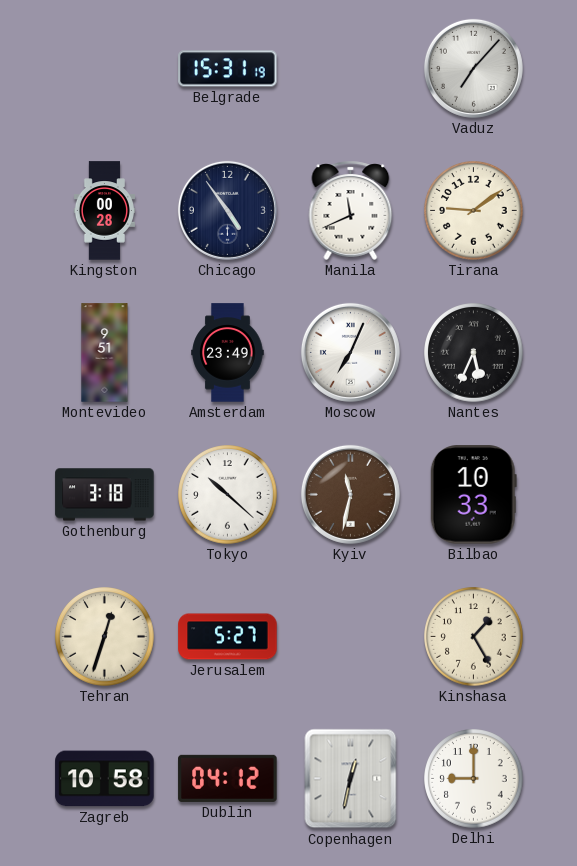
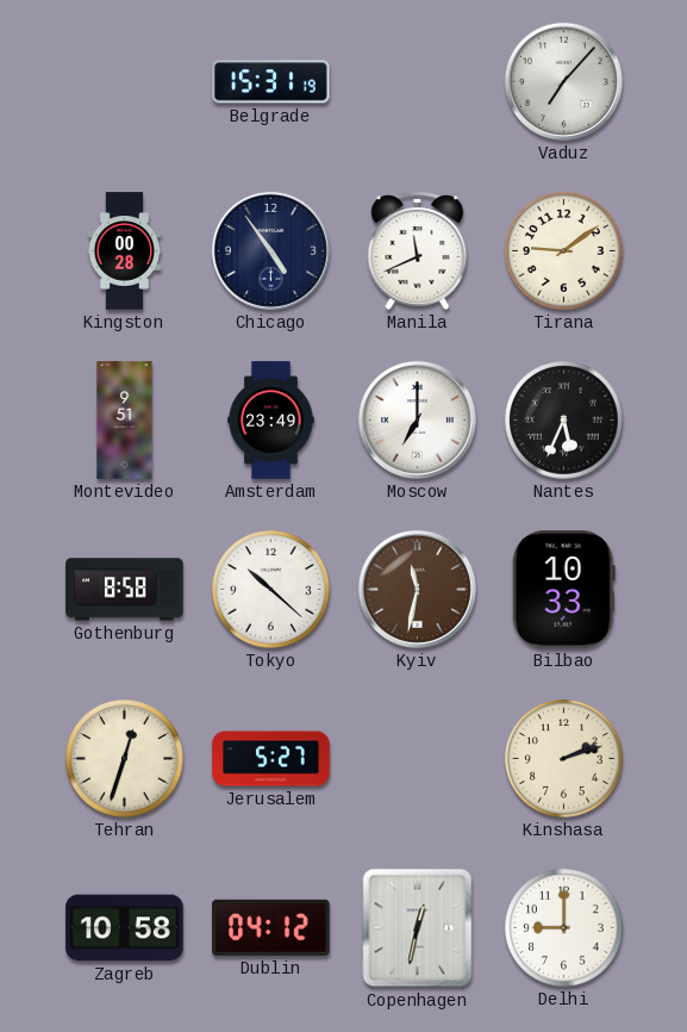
Moscow: 7:04 -> 7:00
Gothenburg: 3:18 -> 8:58
Kinshasa: 1:25 -> 2:12
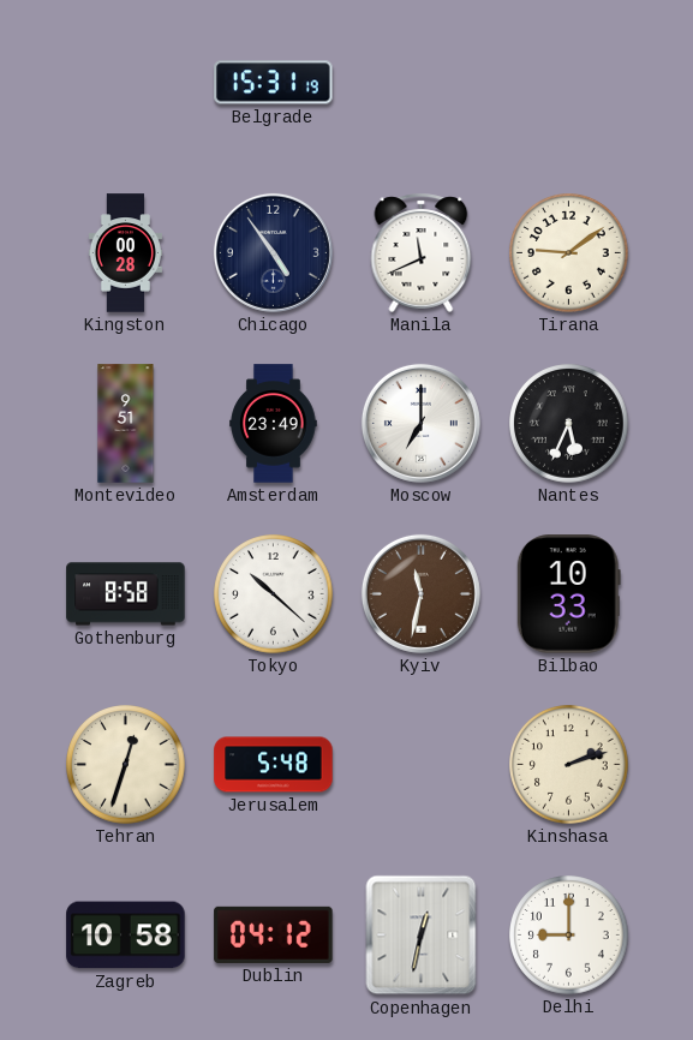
Vaduz: 7:07 -> none
Jerusalem: 5:27 -> 5:48
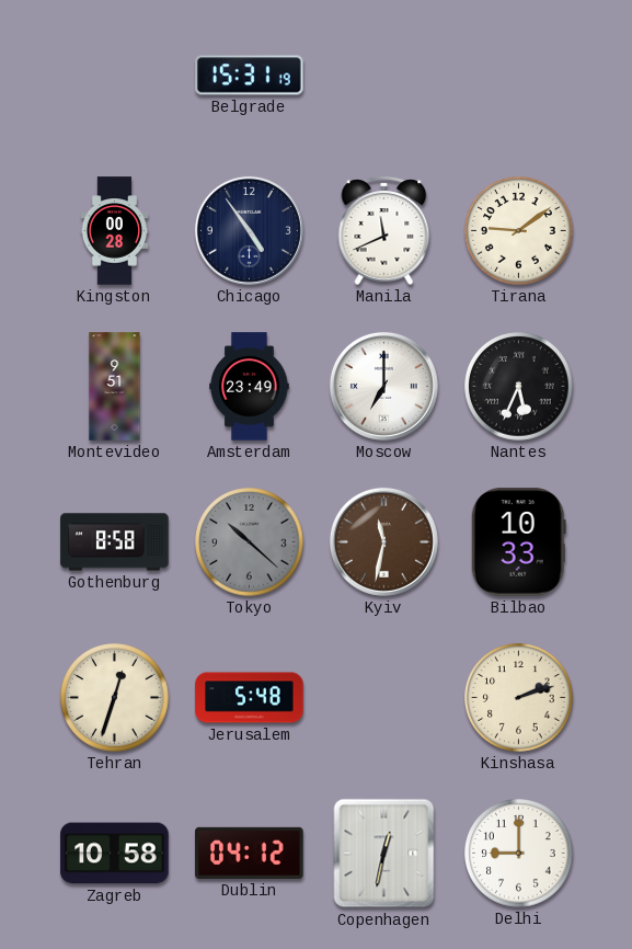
Tokyo dial: white -> grey
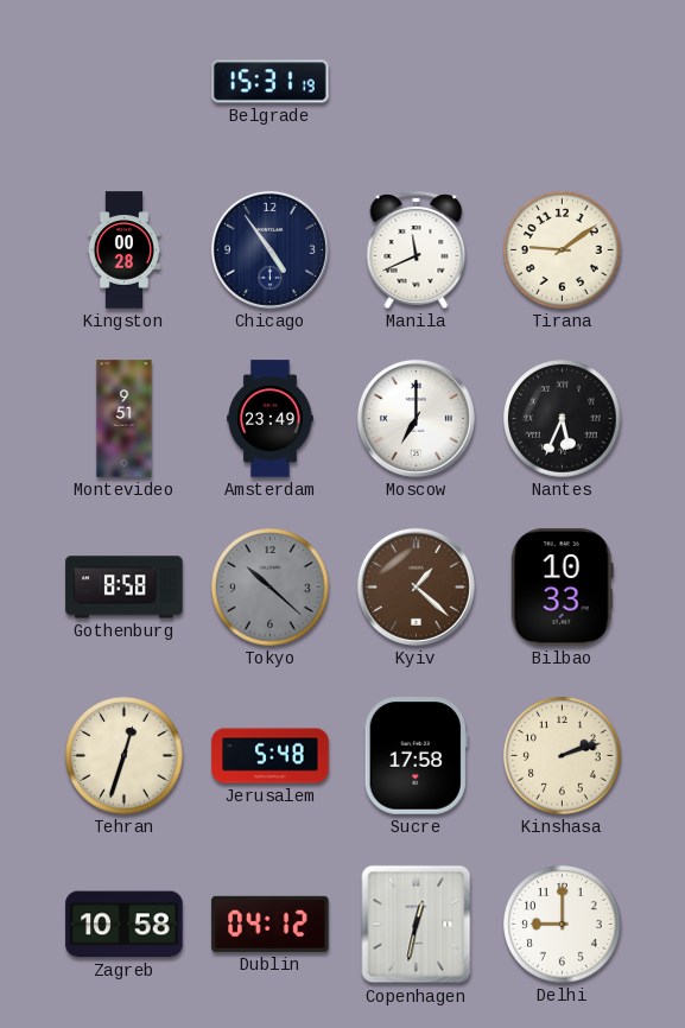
Kyiv: 11:32 -> 1:22
Sucre: none -> 17:58
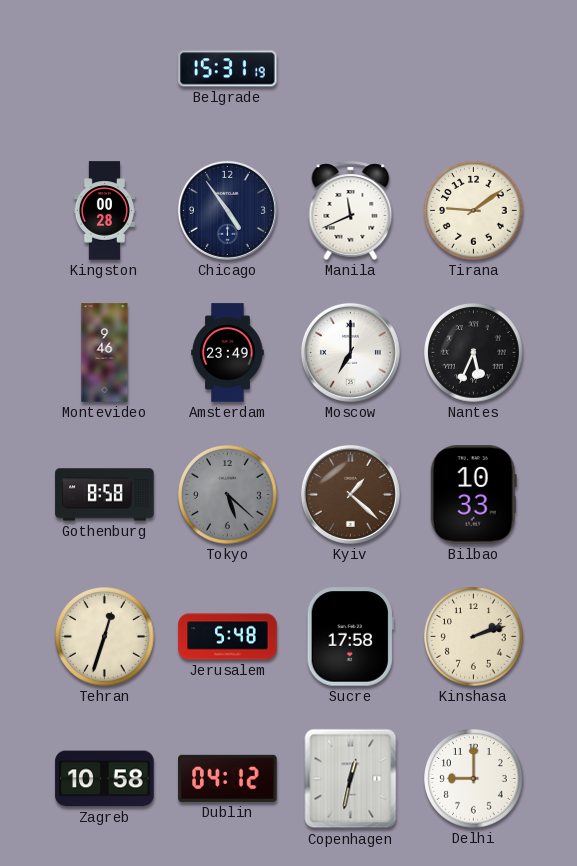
Montevideo: 9:51 -> 9:46
Tokyo: 10:22 -> 5:22
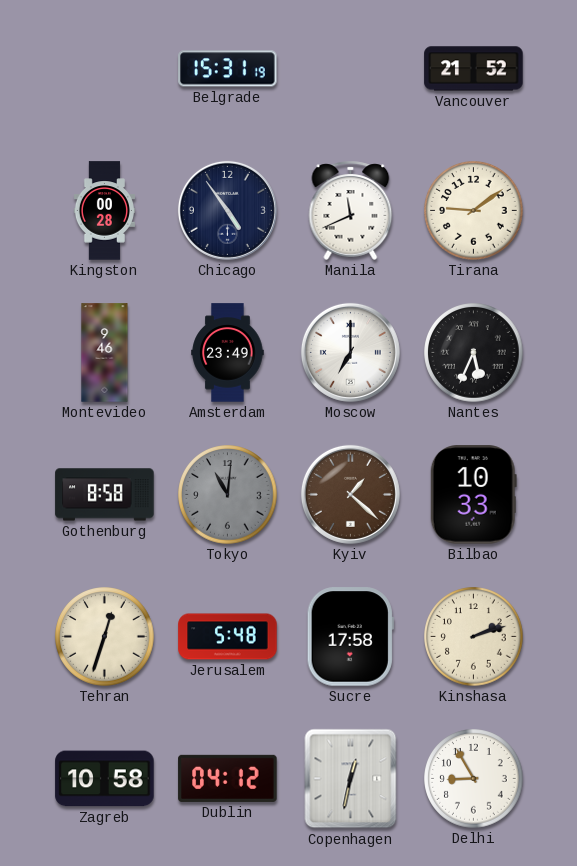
Vancouver: none -> 21:52
Tokyo: 5:22 -> 11:01
Delhi: 9:00 -> 8:55
